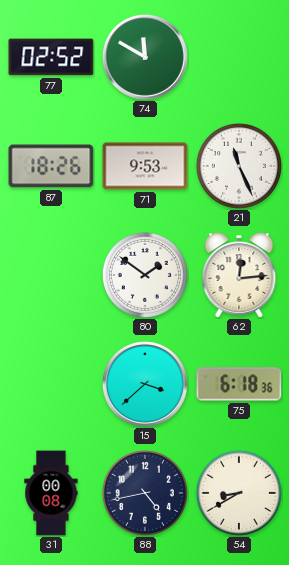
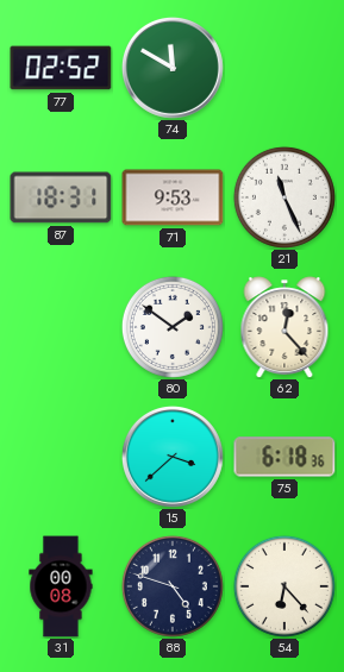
87: 18:26 -> 18:31
62: 12:14 -> 12:23
88: 4:43 -> 4:48
54: 8:40 -> 6:23
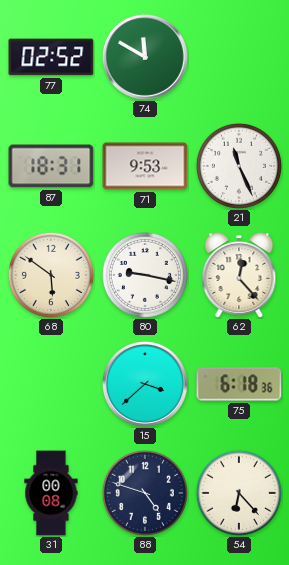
68: none -> 5:51
80: 1:51 -> 9:17
